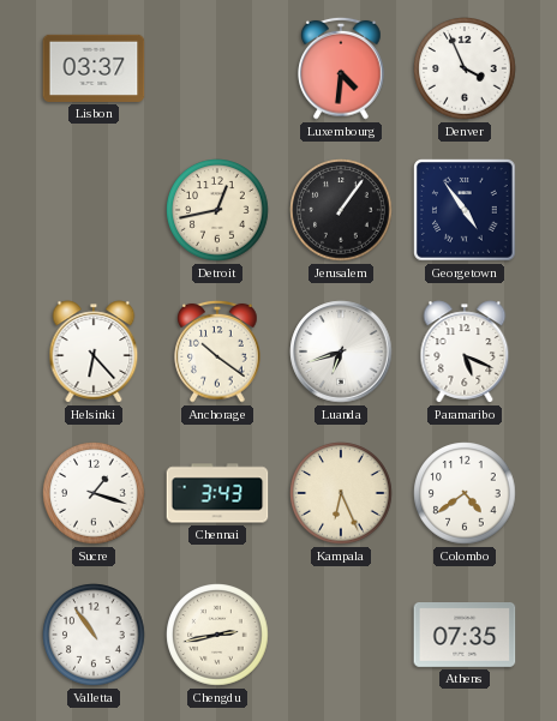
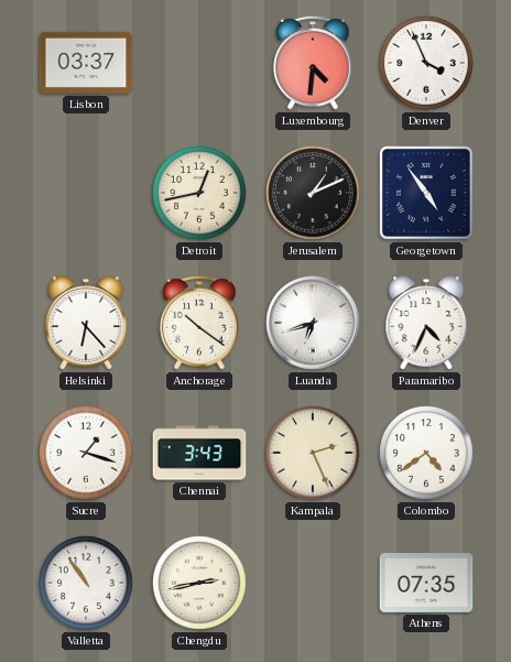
Jerusalem: 1:06 -> 1:11
Paramaribo: 5:19 -> 4:34
Kampala: 6:26 -> 2:26
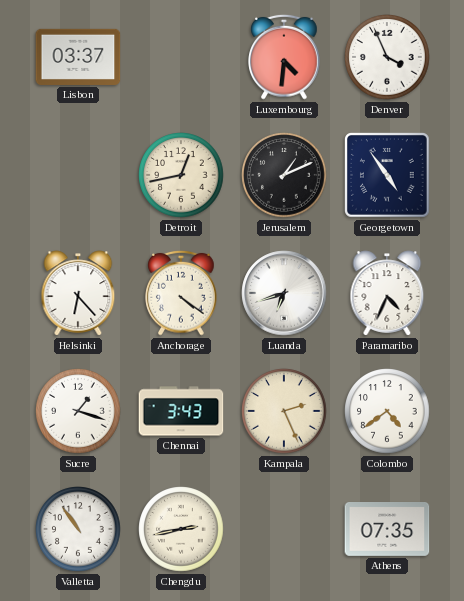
Anchorage: 10:21 -> 4:21
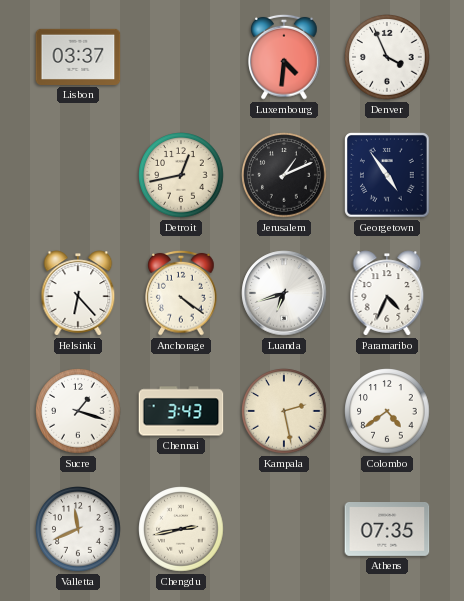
Kampala: 2:26 -> 2:28
Valletta: 10:54 -> 11:41
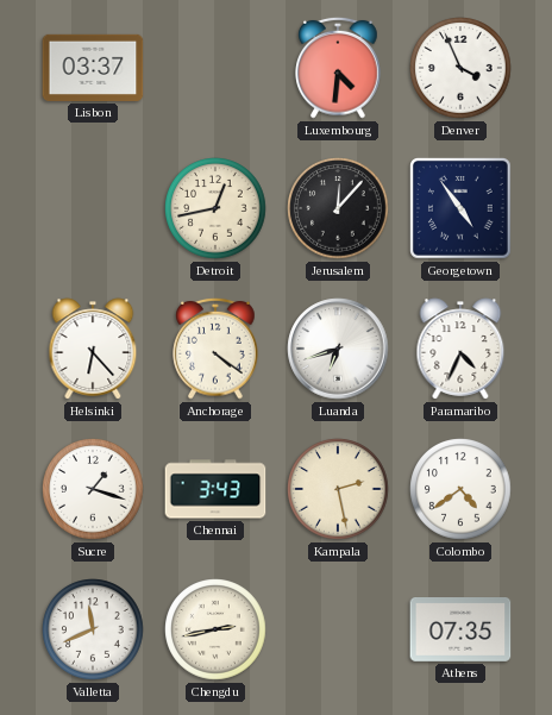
Jerusalem: 1:11 -> 12:07
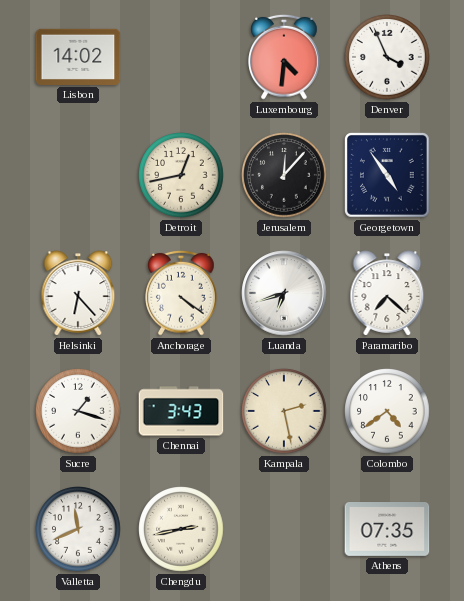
Lisbon: 03:37 -> 14:02
Paramaribo: 4:34 -> 7:22
